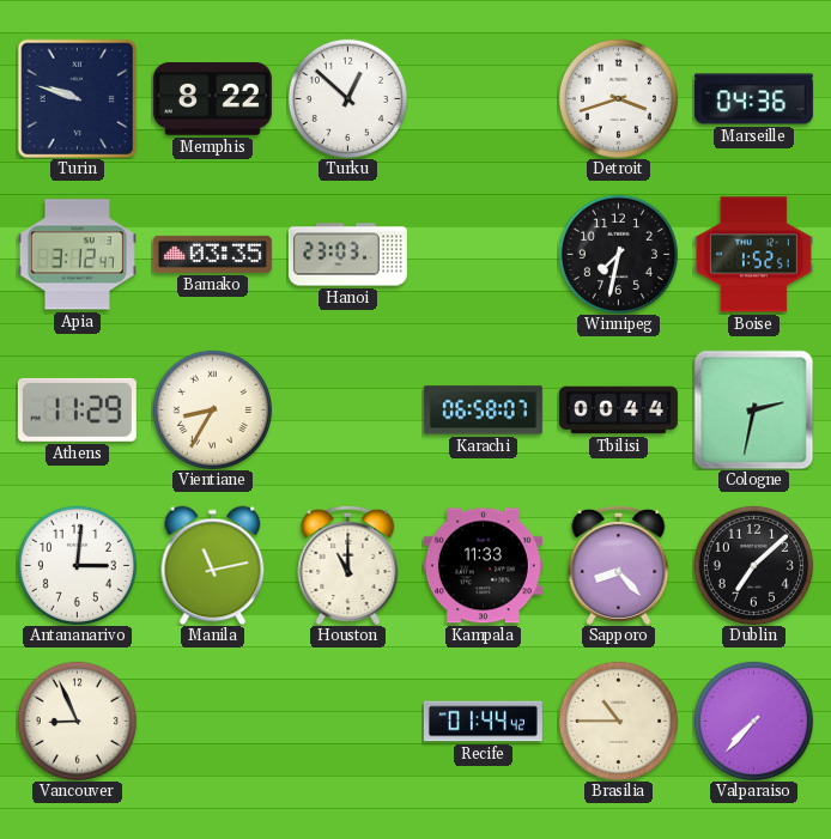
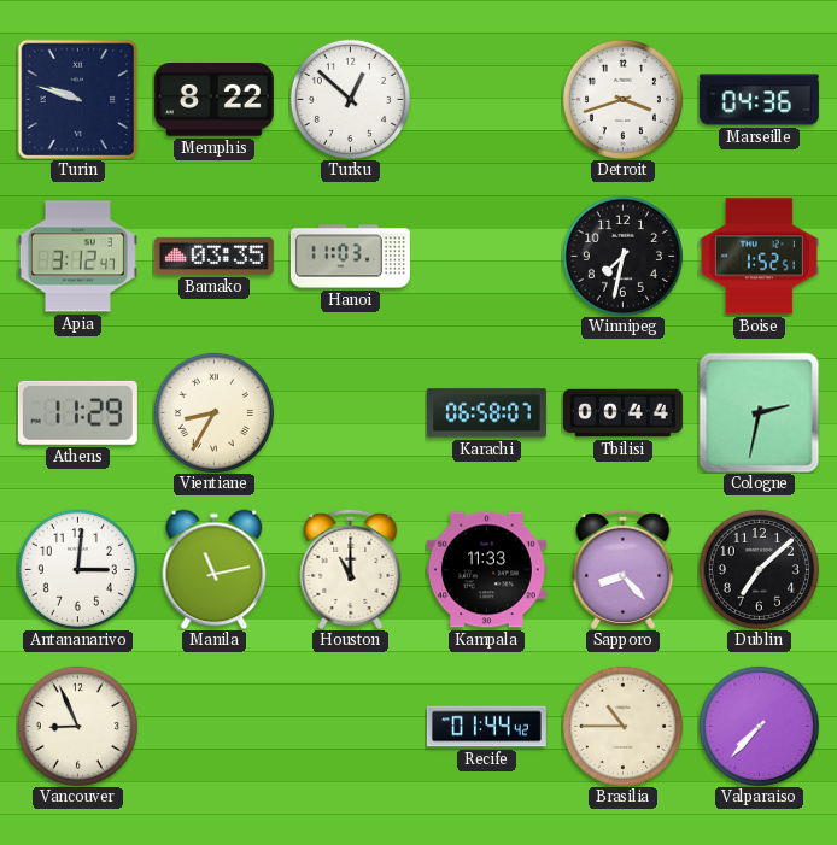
Hanoi: 23:03 -> 11:03
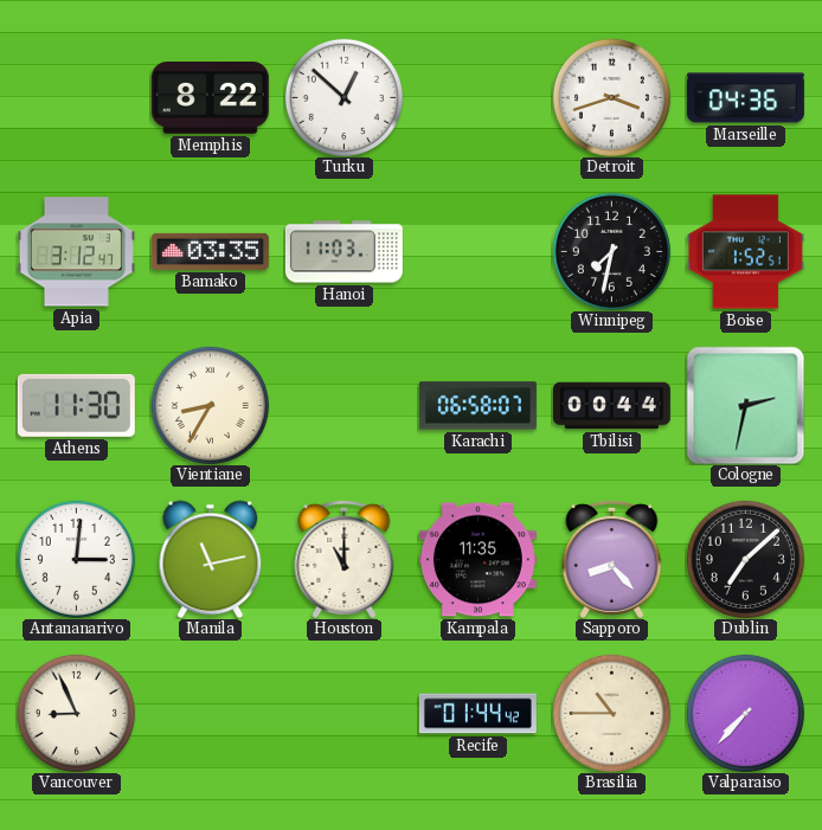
Turin: 9:48 -> none
Athens: 11:29 -> 11:30
Kampala: 11:33 -> 11:35
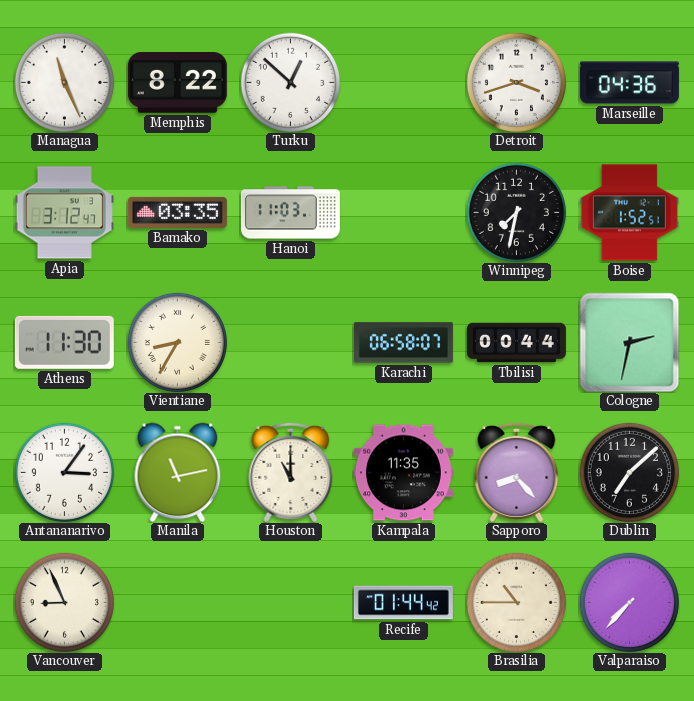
Managua: none -> 11:26
Antananarivo: 3:01 -> 3:06
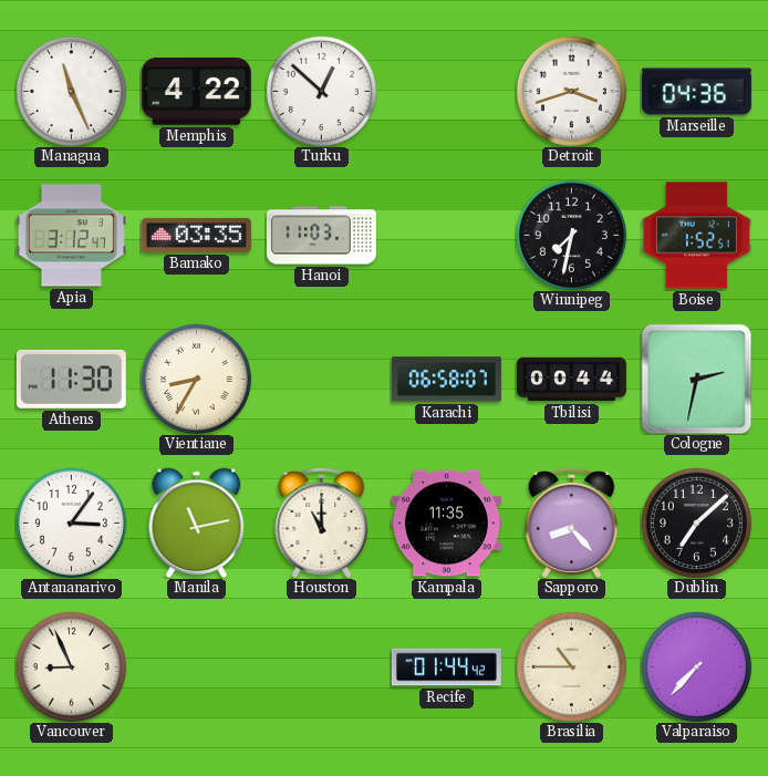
Memphis: 8:22 -> 4:22
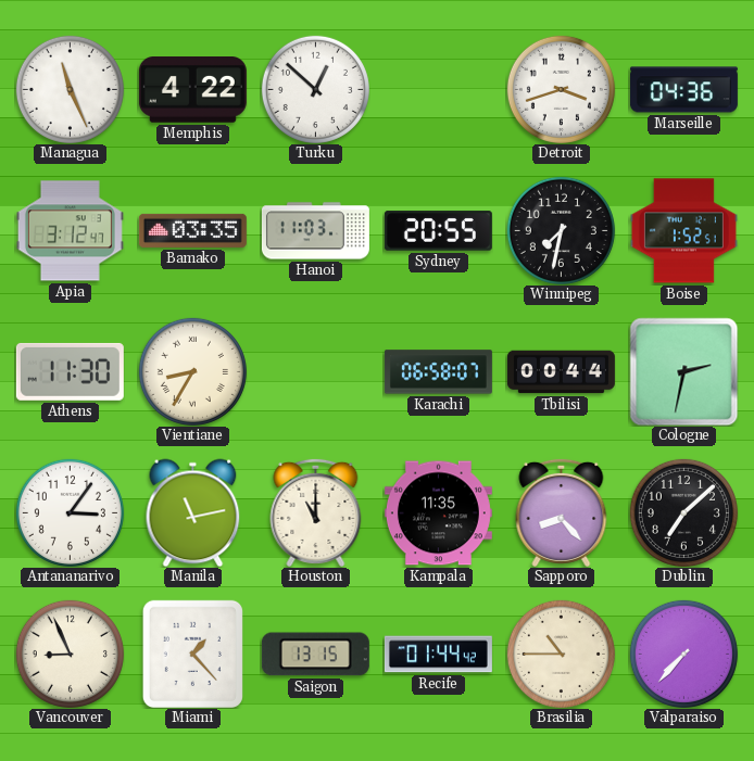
Sydney: none -> 20:55
Miami: none -> 1:23
Saigon: none -> 13:15
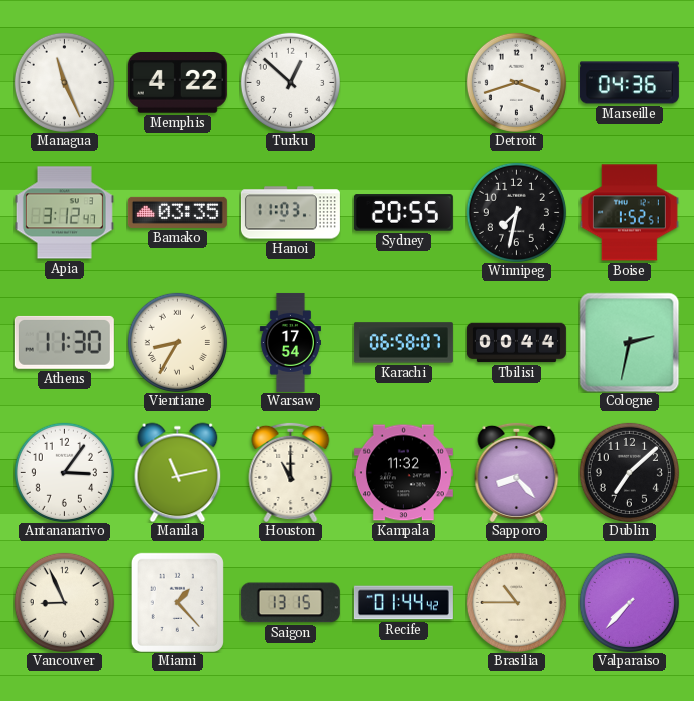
Warsaw: none -> 17:54
Kampala: 11:35 -> 11:32
